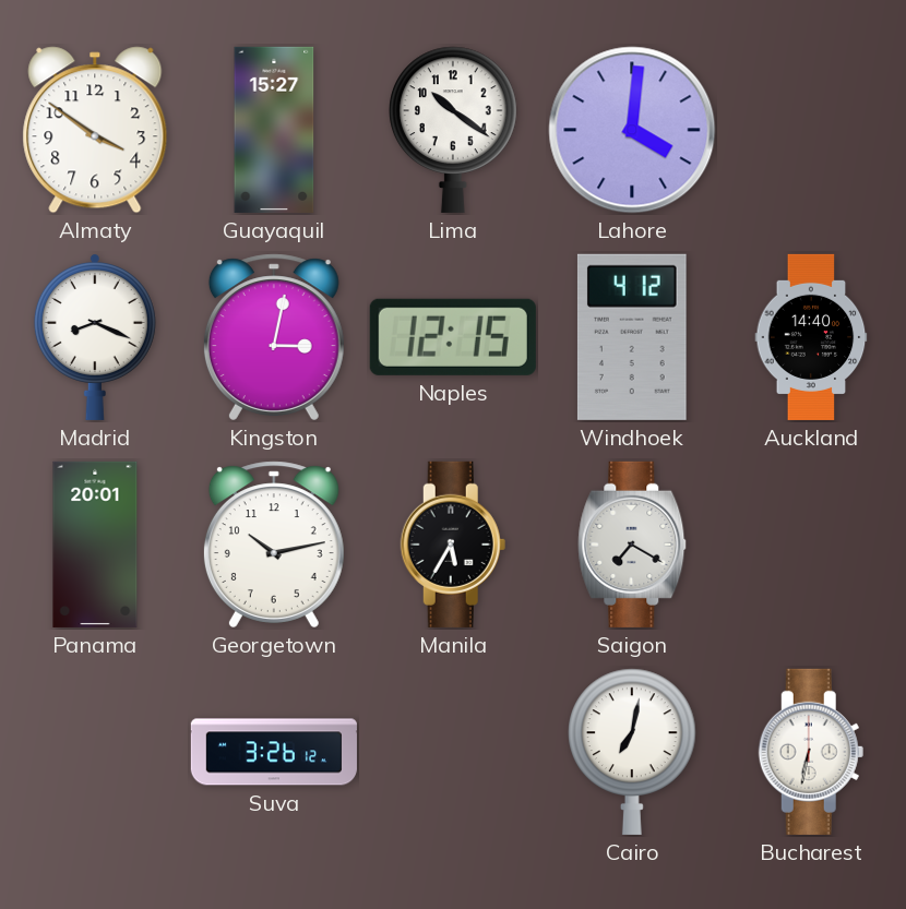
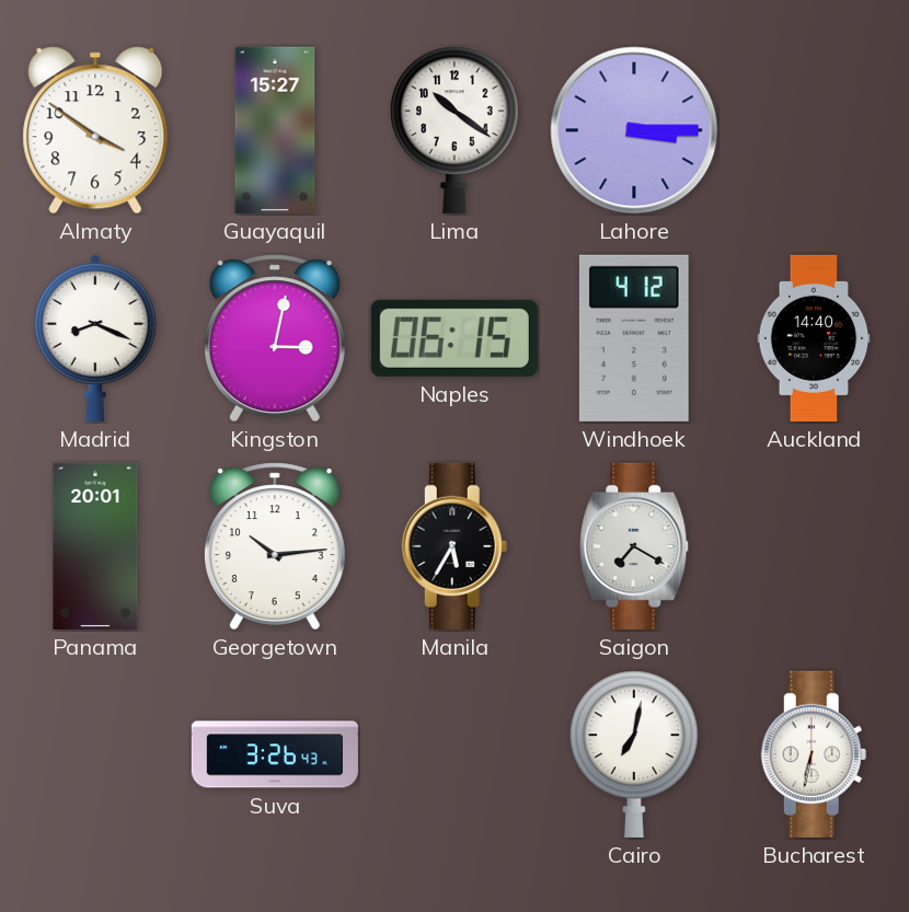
Lahore: 4:01 -> 3:15
Naples: 12:15 -> 06:15
Georgetown: 10:13 -> 10:14
Suva: 3:26:12 -> 3:26:43
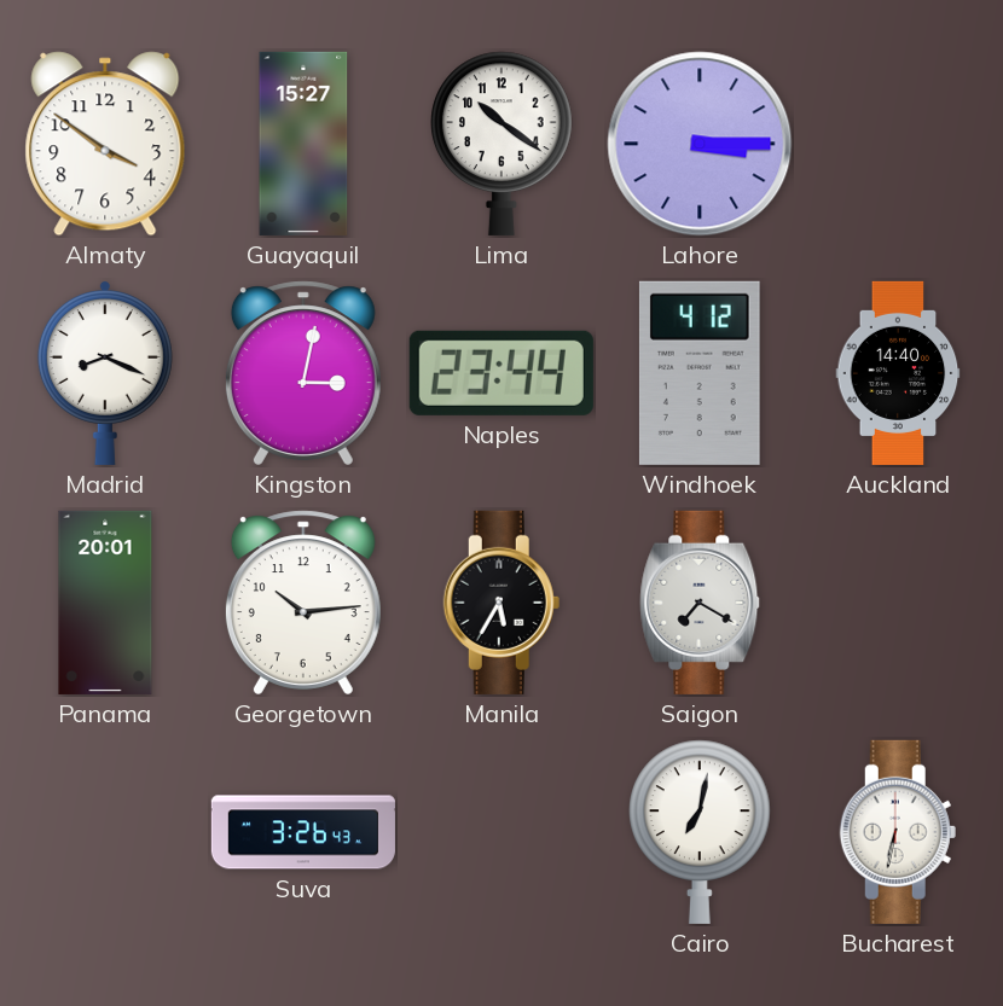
Naples: 06:15 -> 23:44
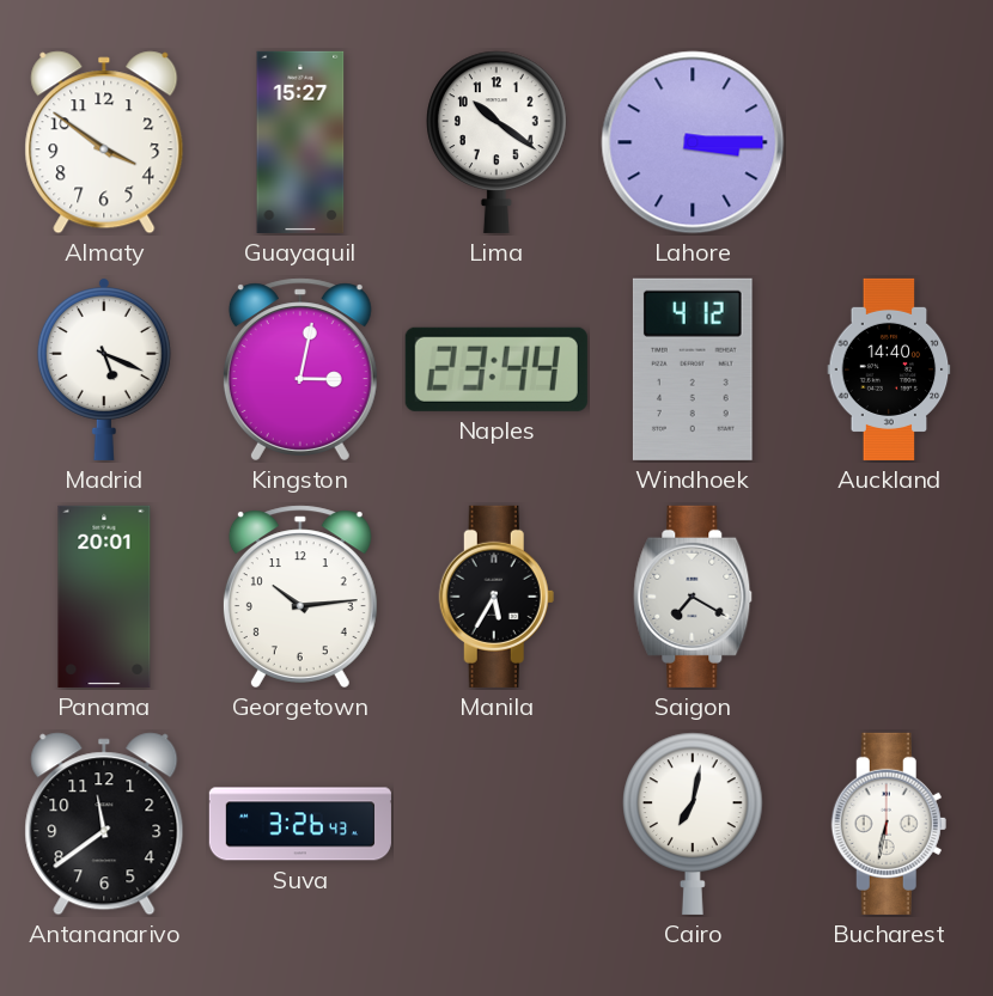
Madrid: 8:19 -> 5:19
Antananarivo: none -> 11:39
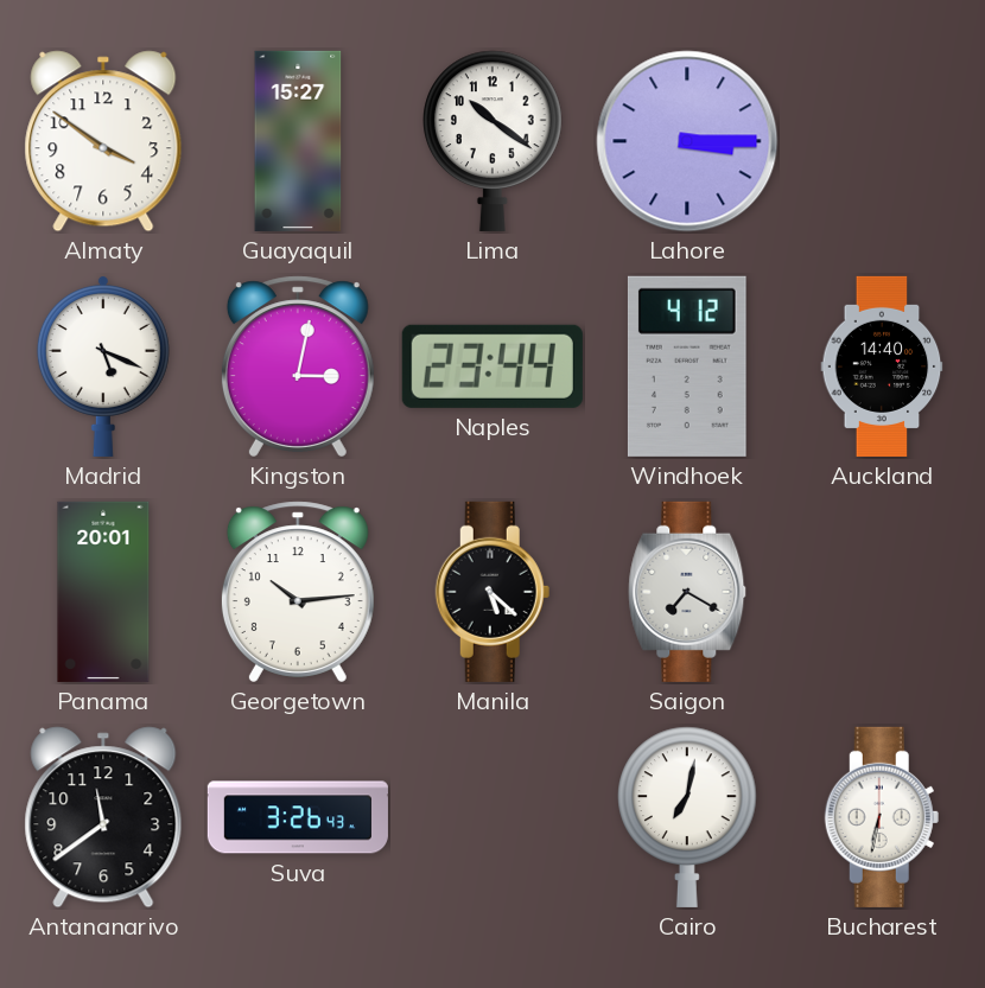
Manila: 5:35 -> 5:22
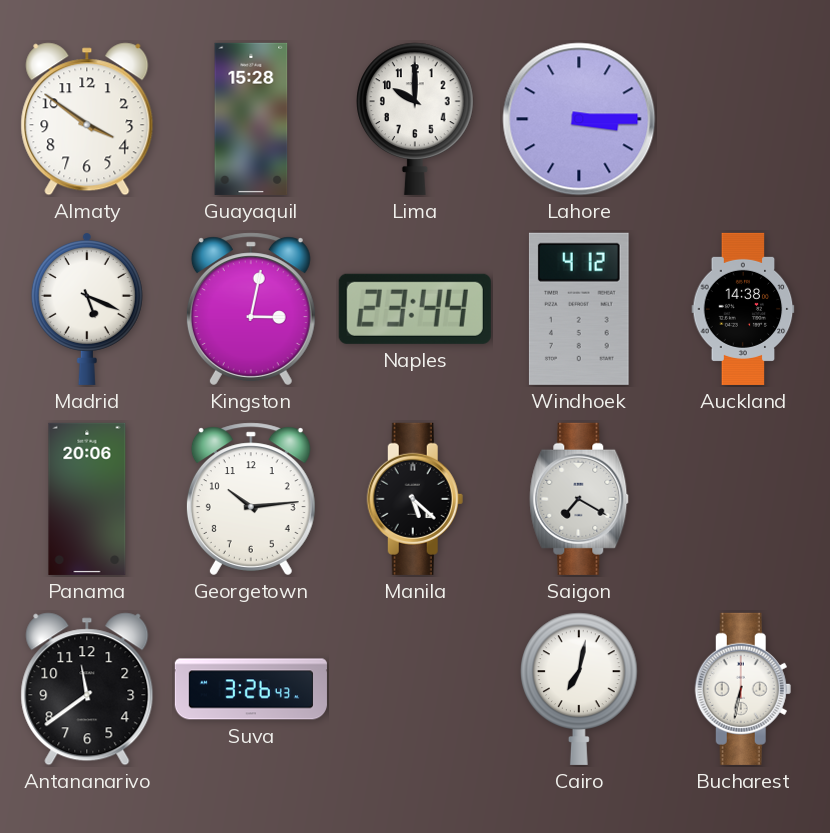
Guayaquil: 15:27 -> 15:28
Lima: 10:21 -> 10:00
Auckland: 14:40 -> 14:38
Panama: 20:01 -> 20:06
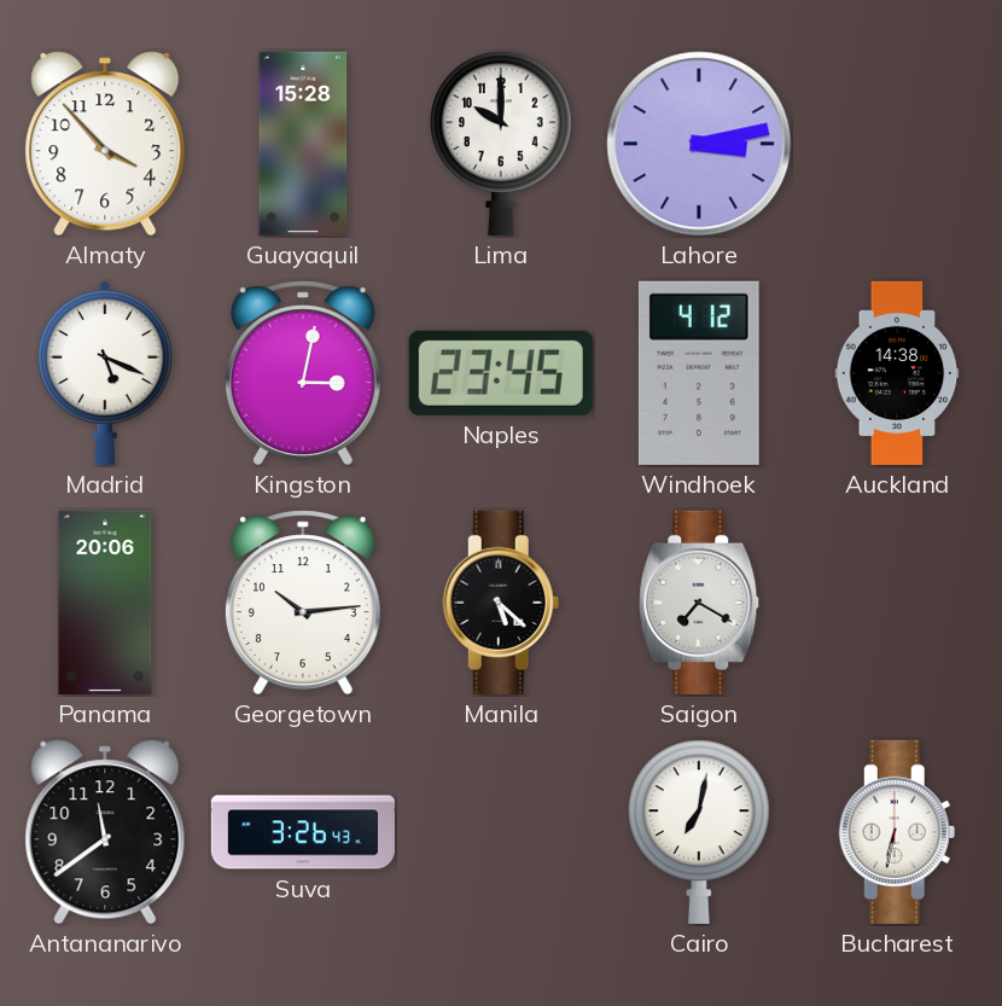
Almaty: 3:51 -> 3:53
Lahore: 3:15 -> 3:13
Naples: 23:44 -> 23:45
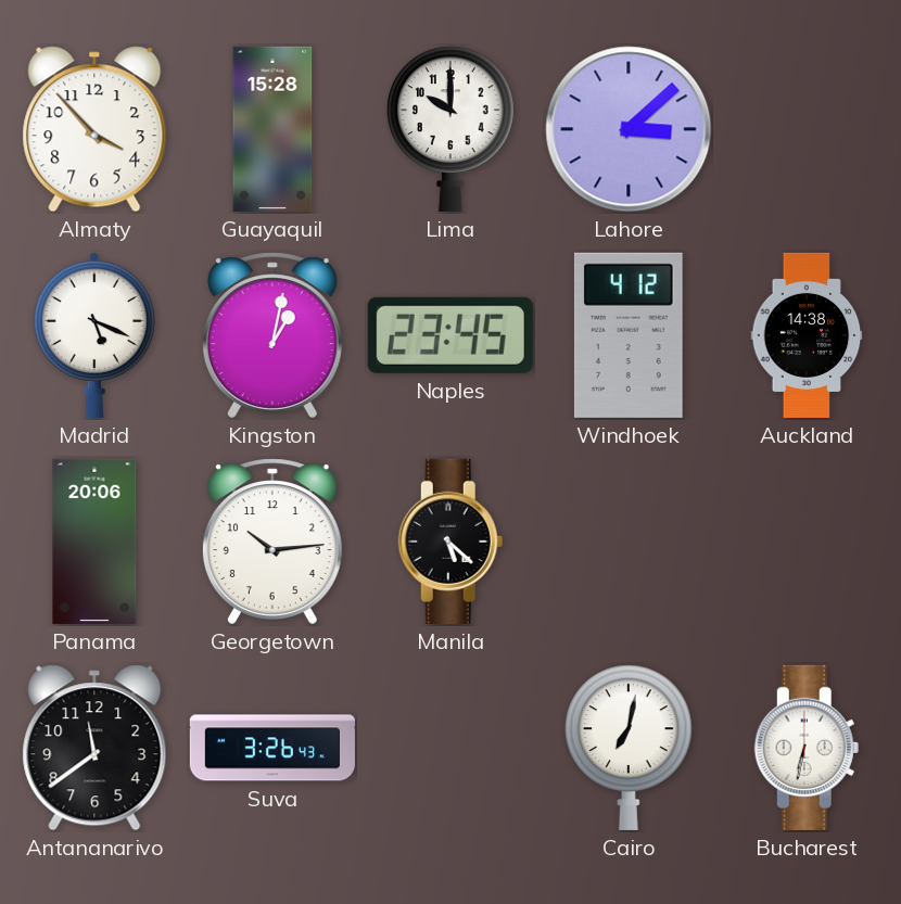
Lahore: 3:13 -> 3:08
Kingston: 3:02 -> 1:02
Saigon: 7:20 -> none
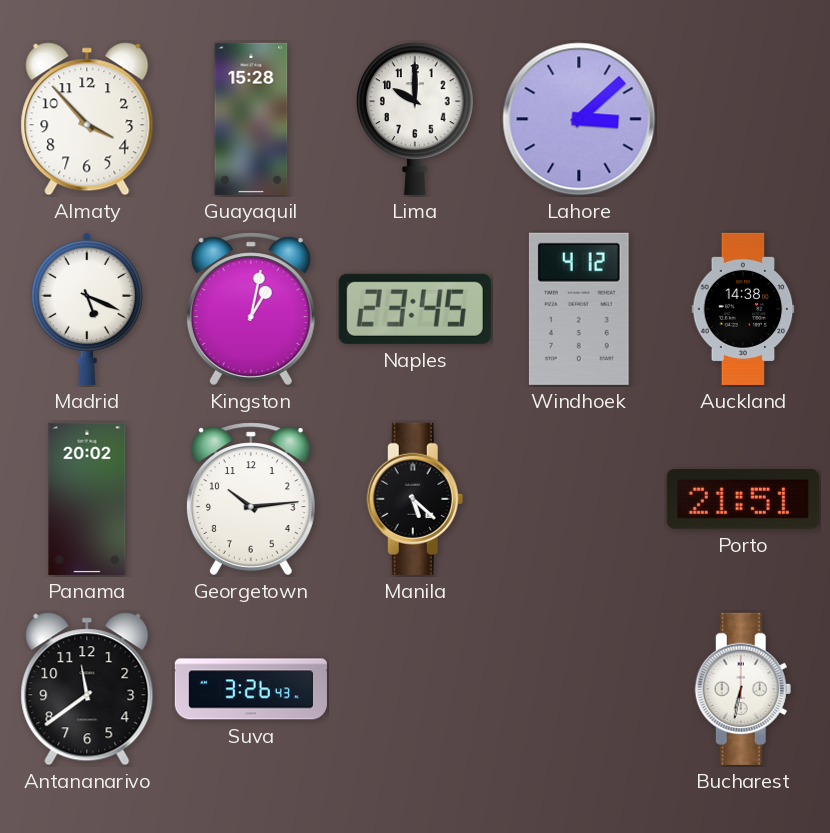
Panama: 20:06 -> 20:02
Porto: none -> 21:51
Cairo: 7:02 -> none
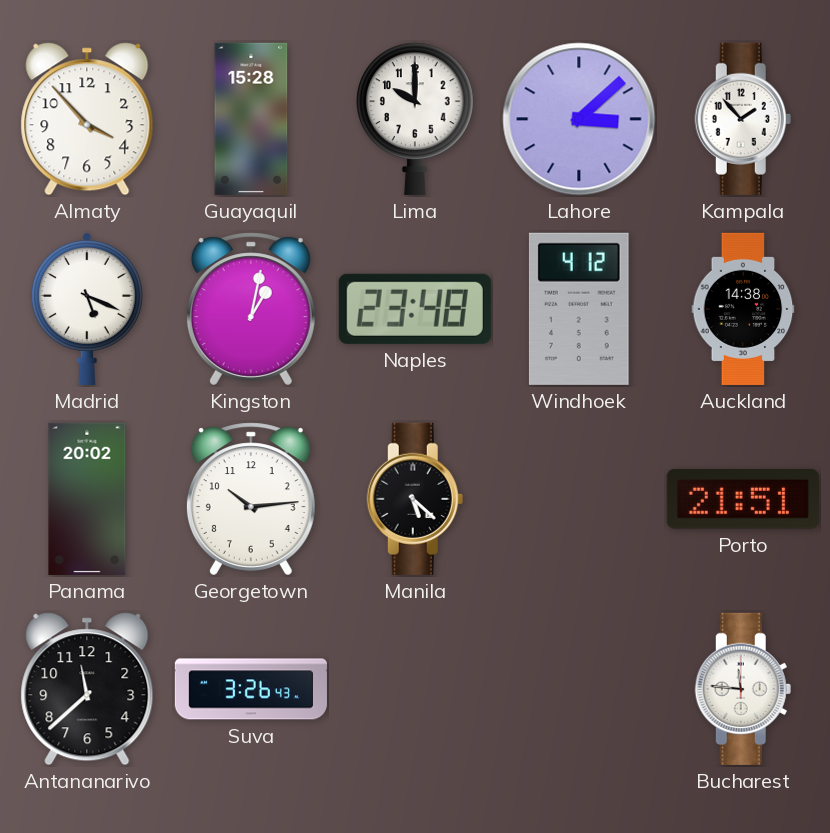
Kampala: none -> 1:53
Naples: 23:45 -> 23:48
Antananarivo: 11:39 -> 11:38
Bucharest: 6:32 -> 11:46
